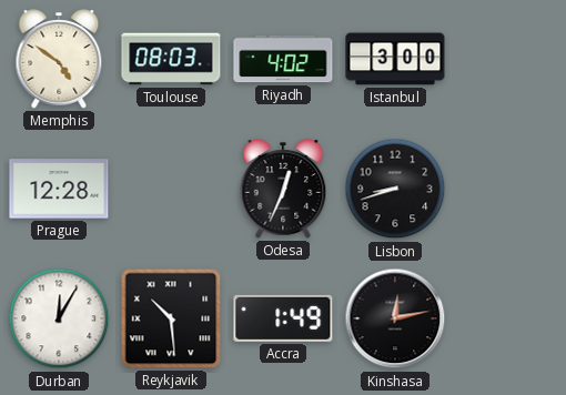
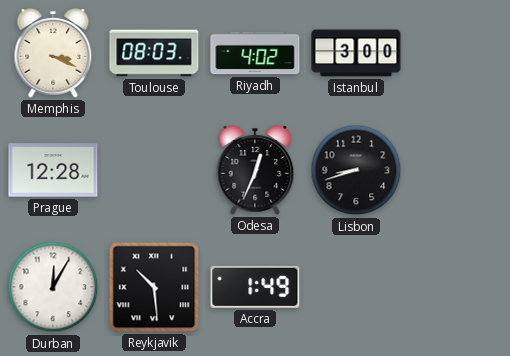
Memphis: 4:51 -> 3:19
Kinshasa: 12:13 -> none
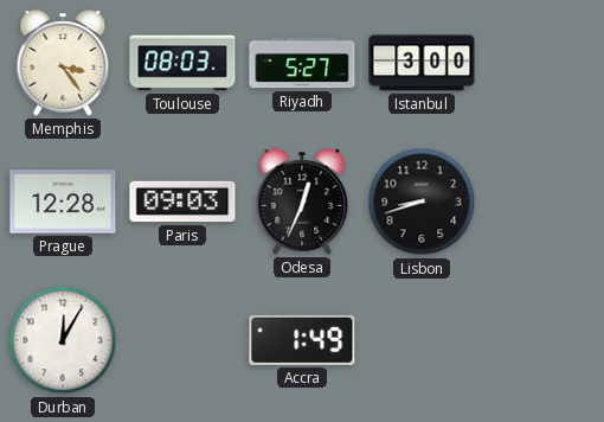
Memphis: 3:19 -> 3:24
Riyadh: 4:02 -> 5:27
Paris: none -> 09:03
Reykjavik: 10:29 -> none
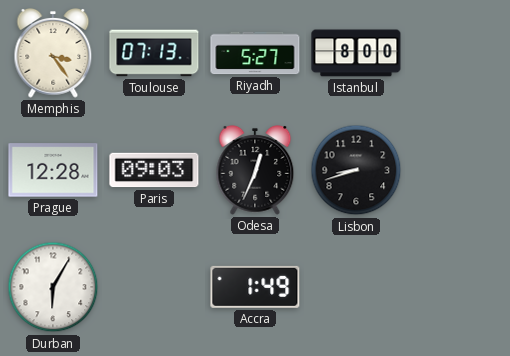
Toulouse: 08:03 -> 07:13
Istanbul: 3:00 -> 8:00
Durban: 12:05 -> 6:05
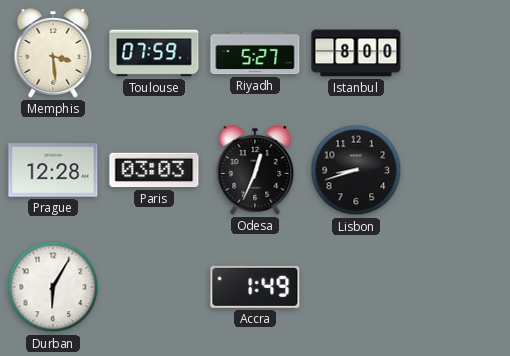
Memphis: 3:24 -> 3:29
Toulouse: 07:13 -> 07:59
Paris: 09:03 -> 03:03
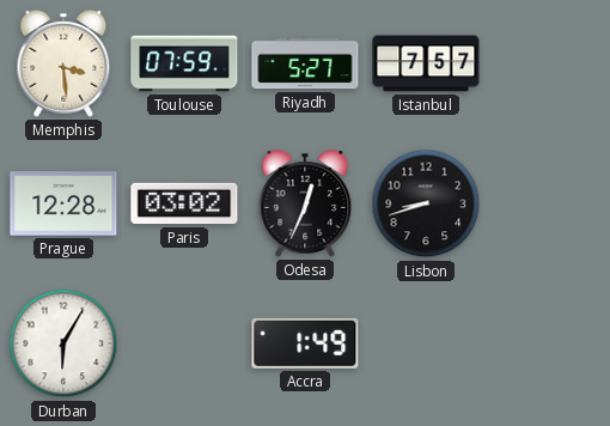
Istanbul: 8:00 -> 7:57
Paris: 03:03 -> 03:02
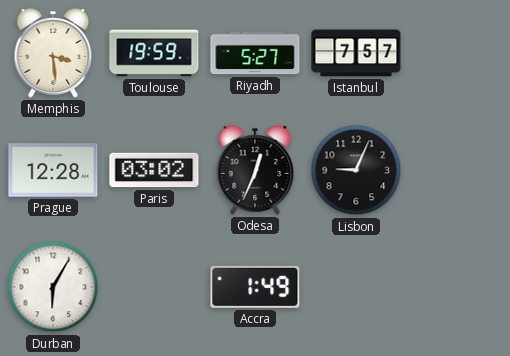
Toulouse: 07:59 -> 19:59
Lisbon: 8:42 -> 9:04
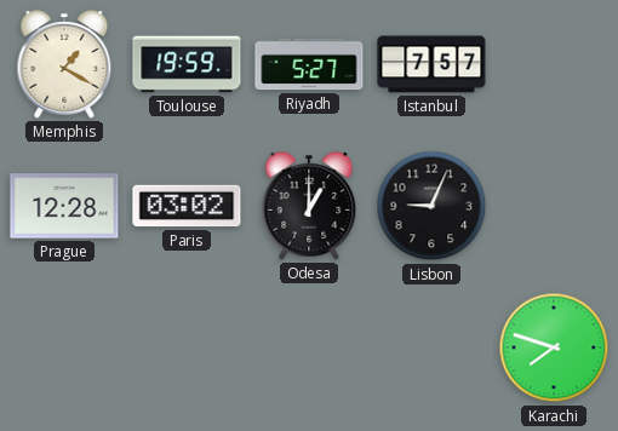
Memphis: 3:29 -> 1:20
Odesa: 12:34 -> 1:00
Durban: 6:05 -> none
Accra: 1:49 -> none
Karachi: none -> 7:48
